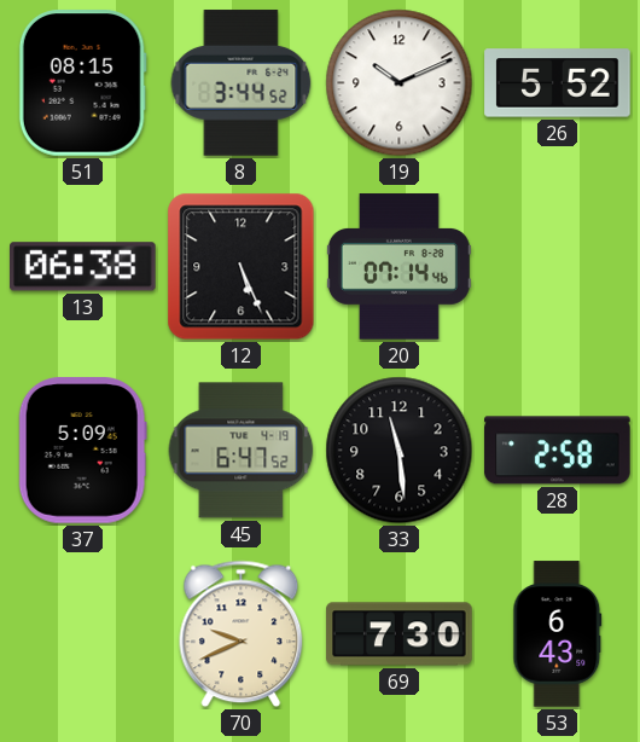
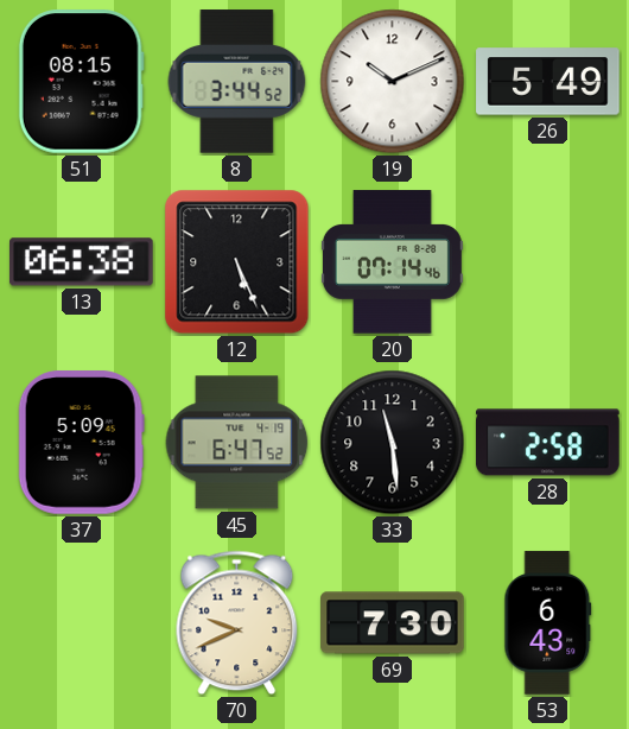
26: 5:52 -> 5:49
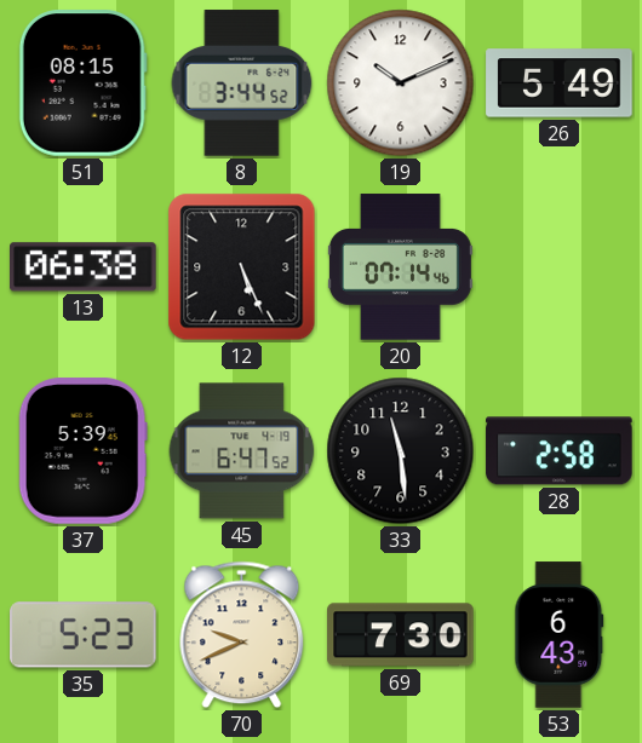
37: 5:09 -> 5:39
35: none -> 5:23
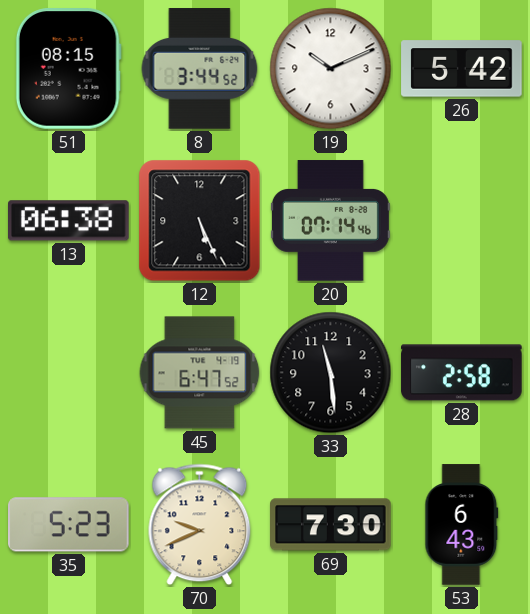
26: 5:49 -> 5:42
37: 5:39 -> none
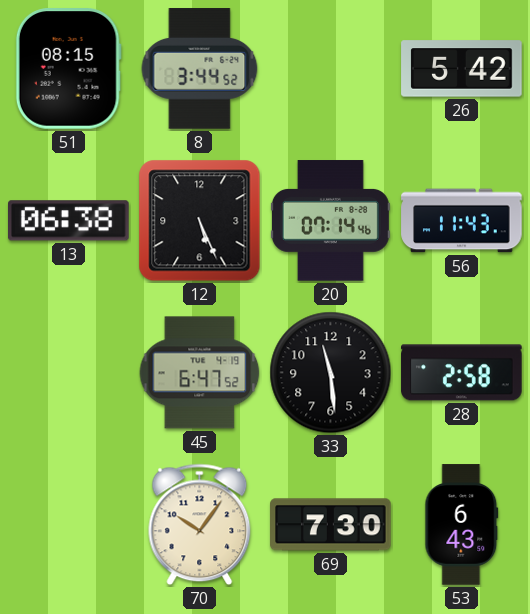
19: 10:11 -> none
56: none -> 11:43
35: 5:23 -> none
70: 9:41 -> 10:06
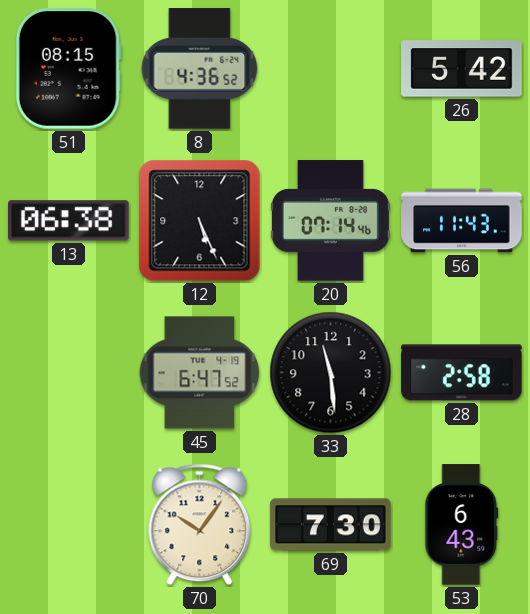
8: 3:44 -> 4:36
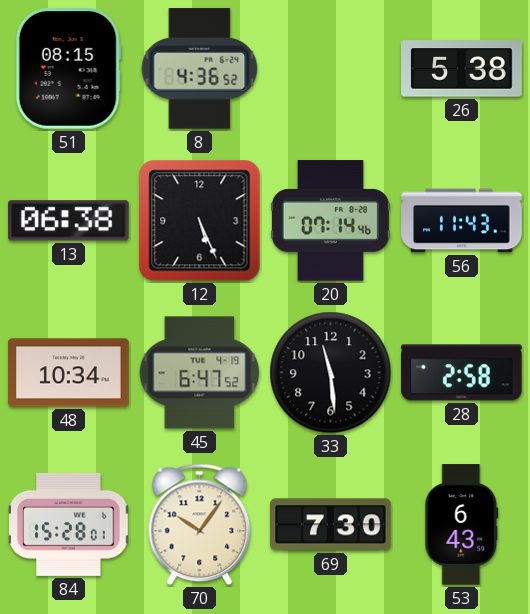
26: 5:42 -> 5:38
48: none -> 10:34
84: none -> 15:28
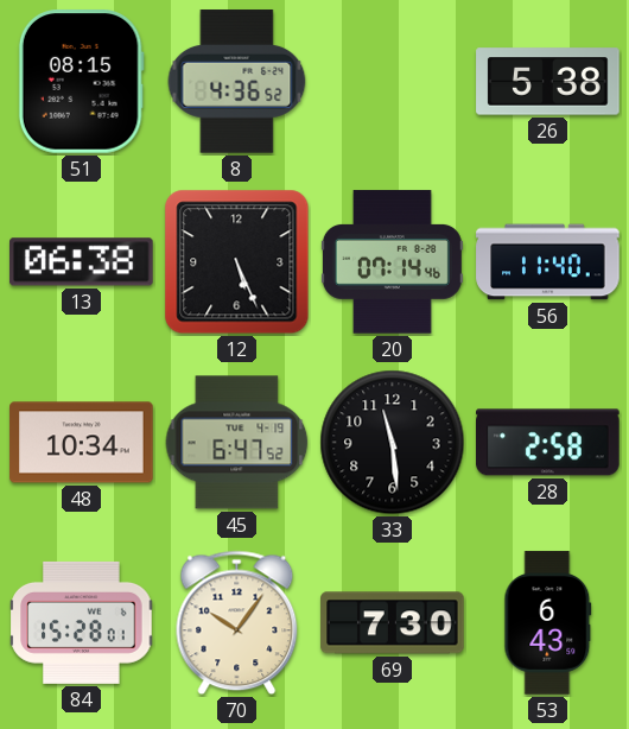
56: 11:43 -> 11:40
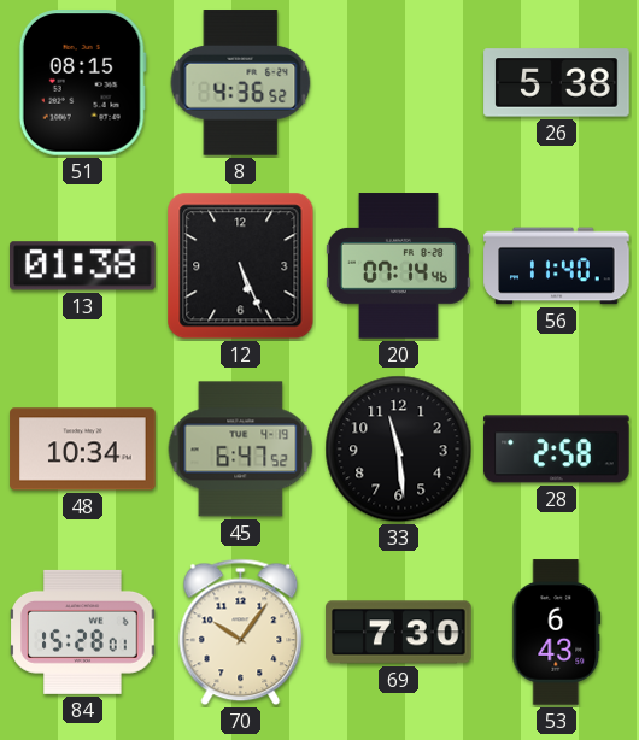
13: 06:38 -> 01:38
